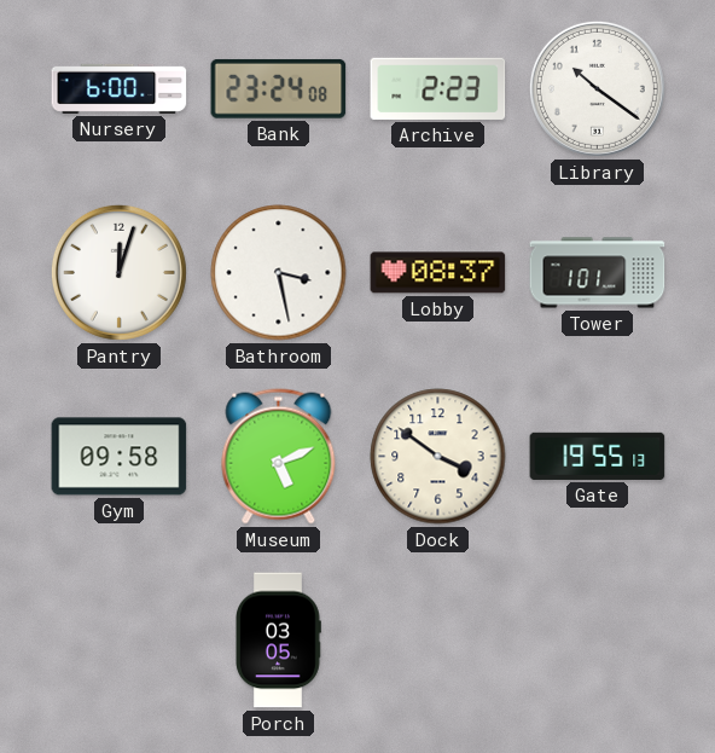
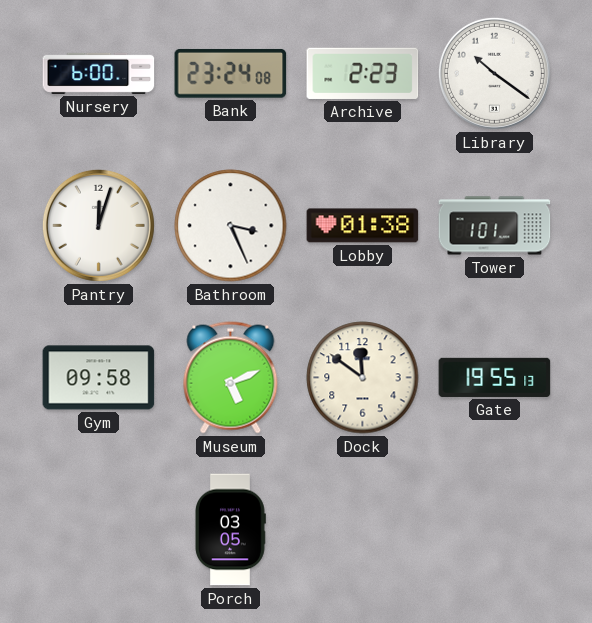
Bathroom: 3:28 -> 3:26
Lobby: 08:37 -> 01:38
Dock: 3:51 -> 11:51
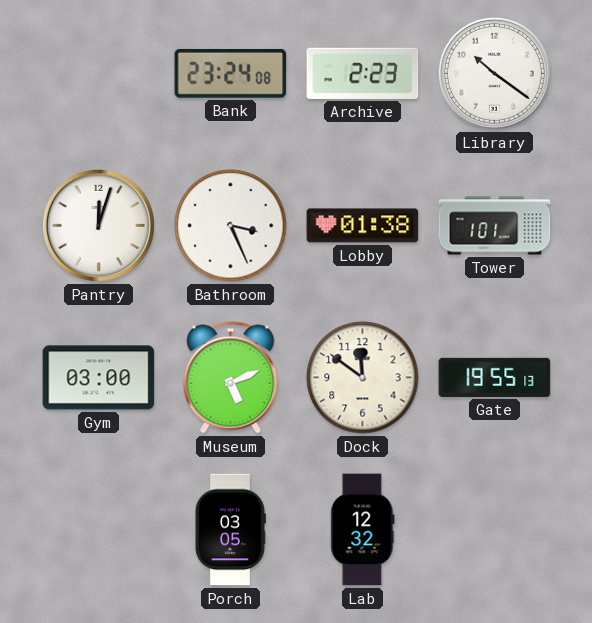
Nursery: 6:00 -> none
Gym: 09:58 -> 03:00
Lab: none -> 12:32
